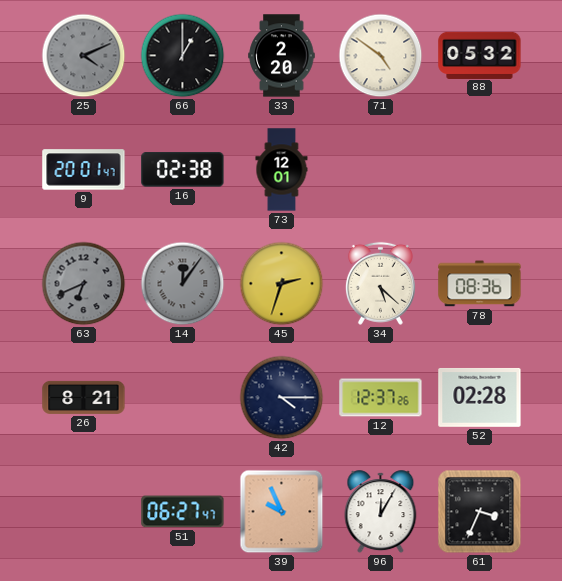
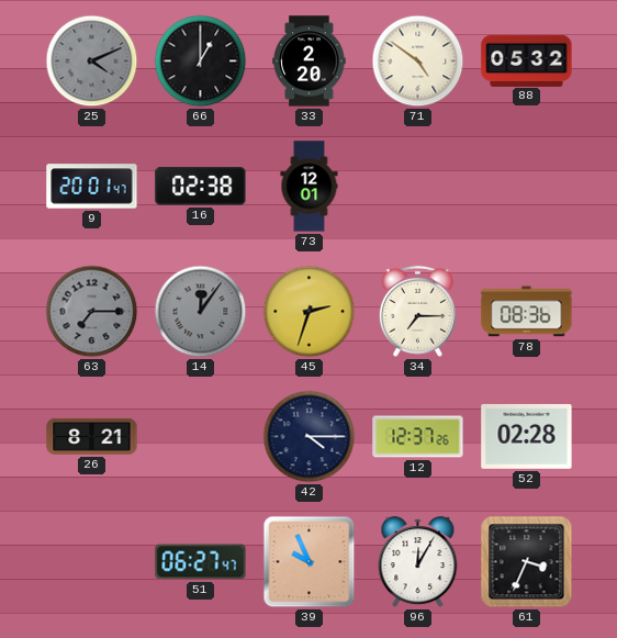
63: 6:41 -> 7:15
34: 5:22 -> 7:15
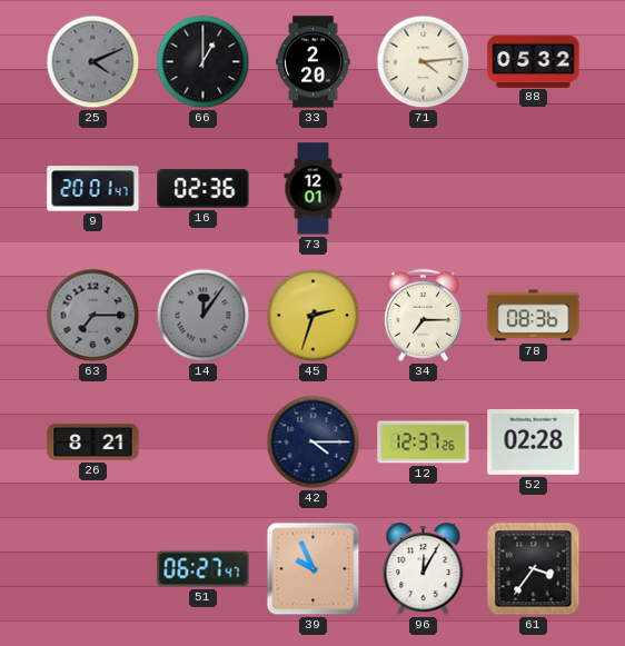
71: 4:51 -> 4:14
16: 02:38 -> 02:36
61: 3:34 -> 3:36
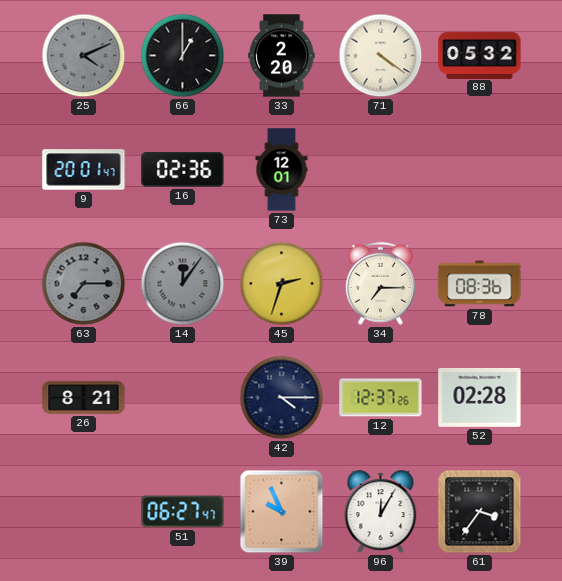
71: 4:14 -> 4:21
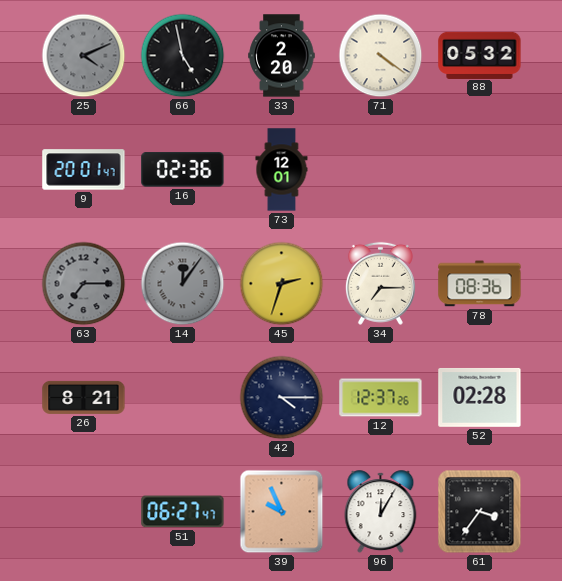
66: 1:00 -> 4:58
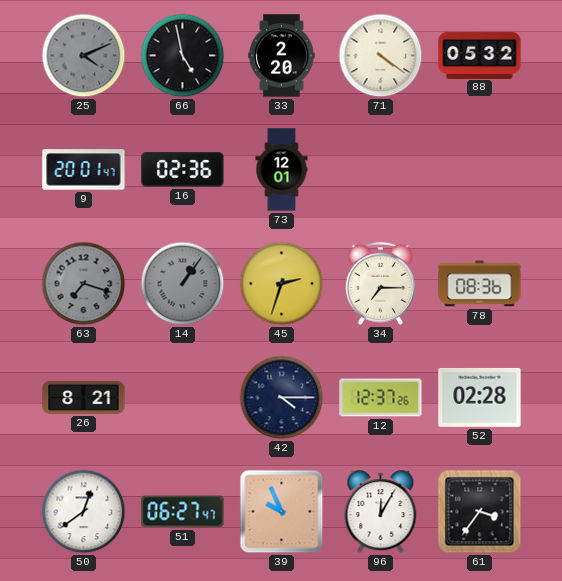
63: 7:15 -> 7:18
14: 12:06 -> 1:06
50: none -> 12:39
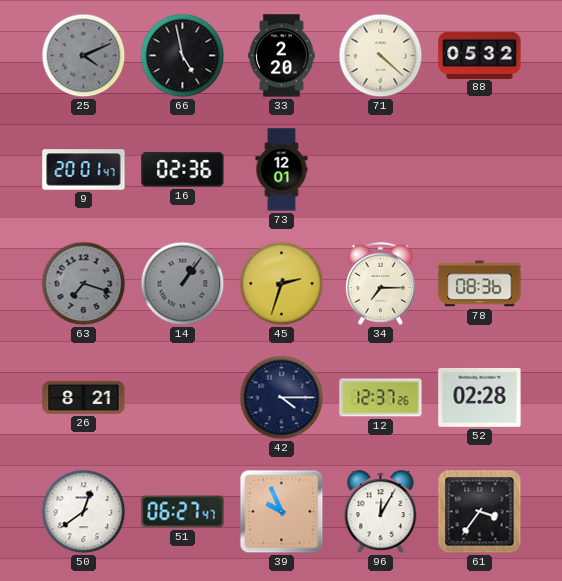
71: 4:21 -> 4:22
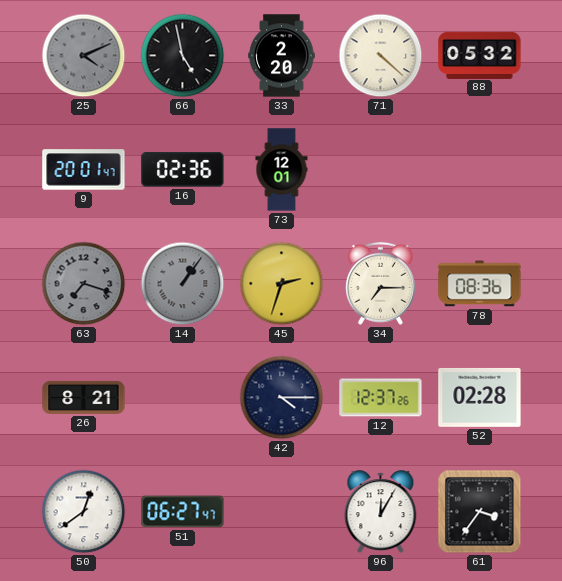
39: 9:56 -> none
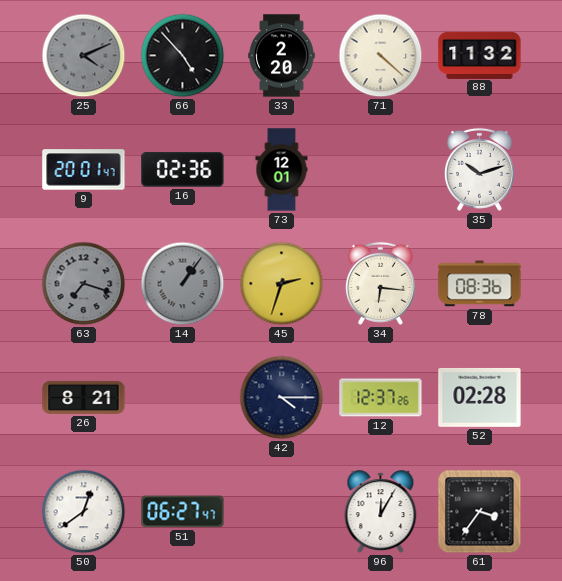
66: 4:58 -> 4:53
88: 05:32 -> 11:32
35: none -> 10:12
34: 7:15 -> 6:16
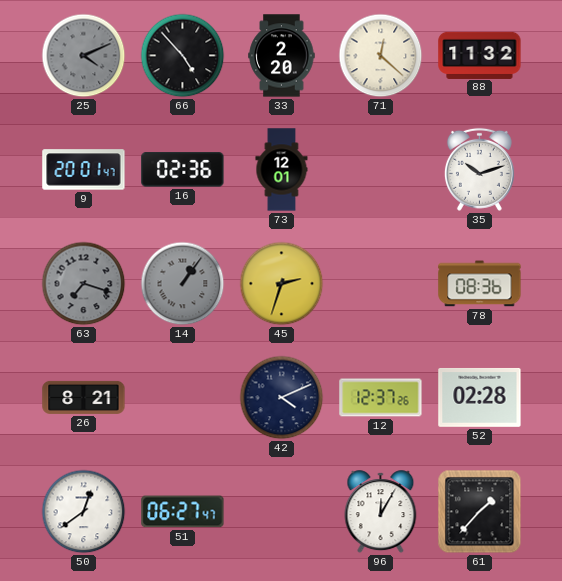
71: 4:22 -> 12:22
34: 6:16 -> none
42: 4:15 -> 4:11
61: 3:36 -> 1:37
